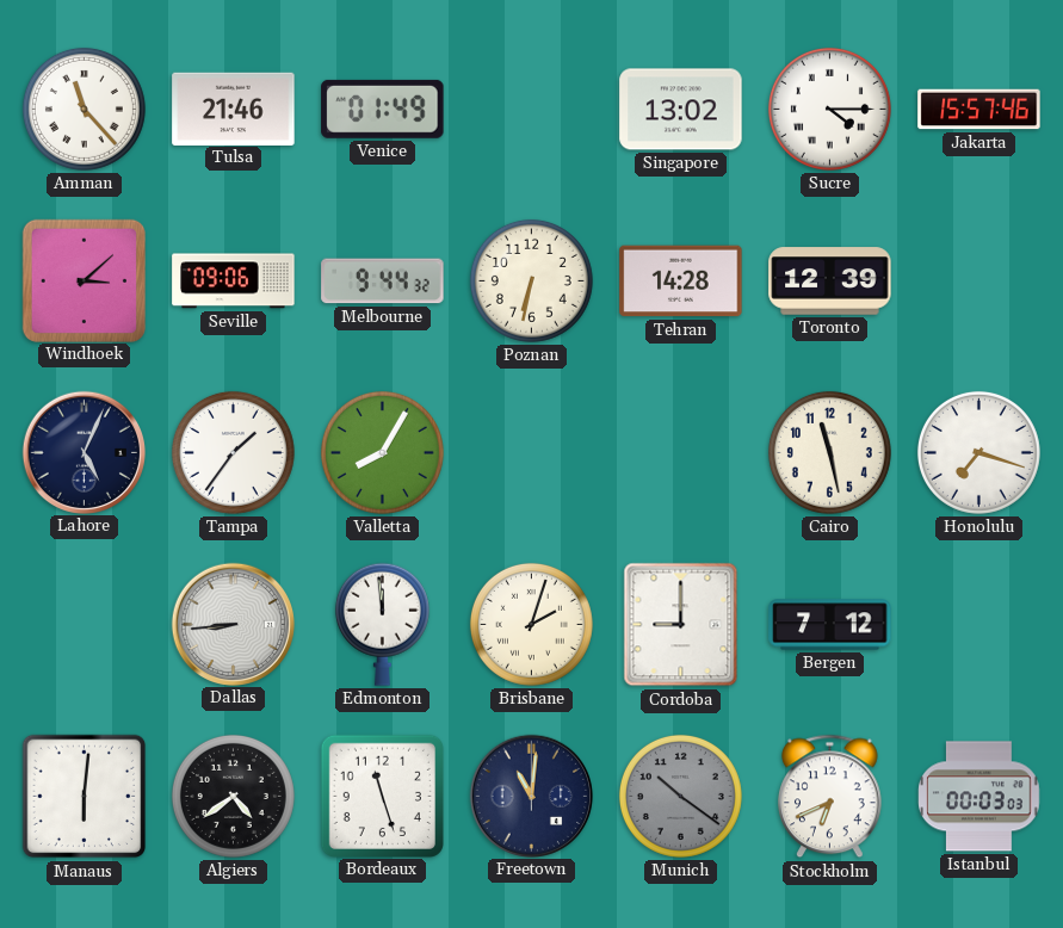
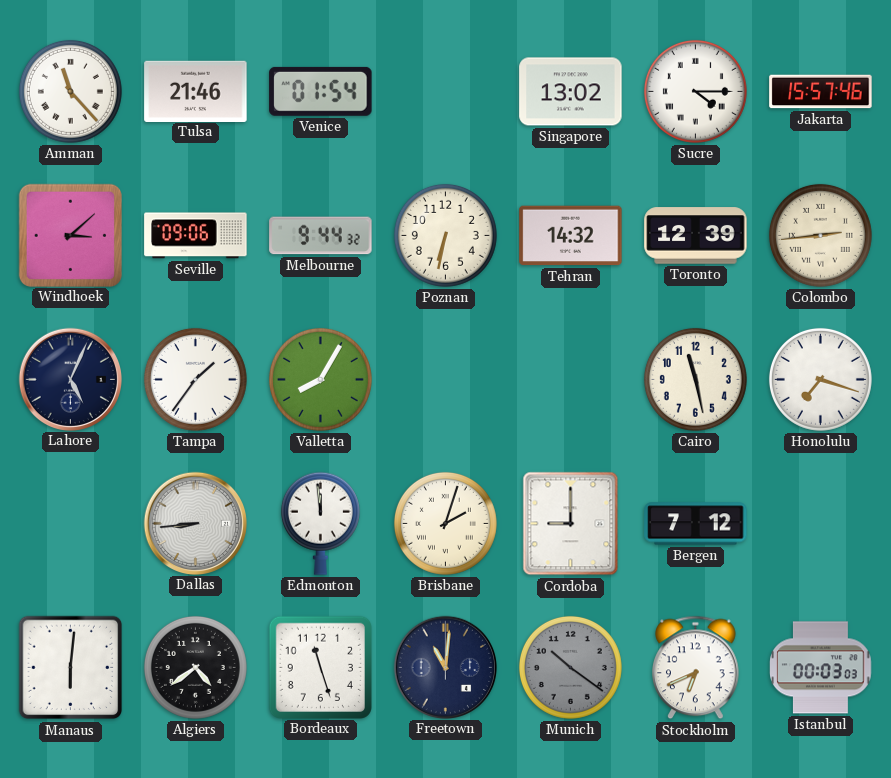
Venice: 01:49 -> 01:54
Tehran: 14:28 -> 14:32
Colombo: none -> 2:44
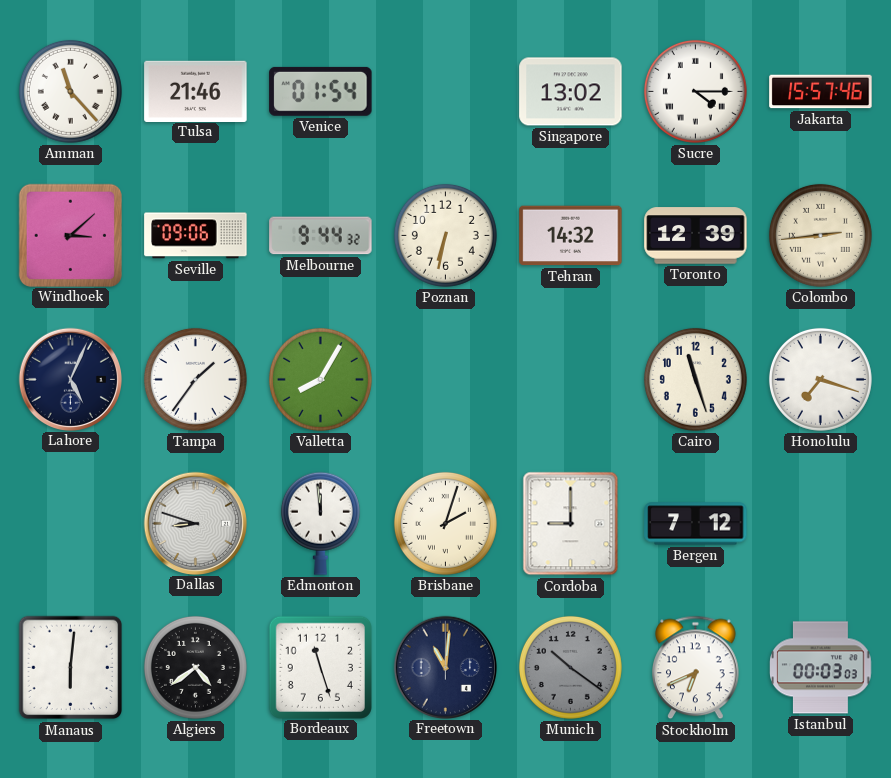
Cairo: 11:28 -> 11:27
Dallas: 8:44 -> 8:48
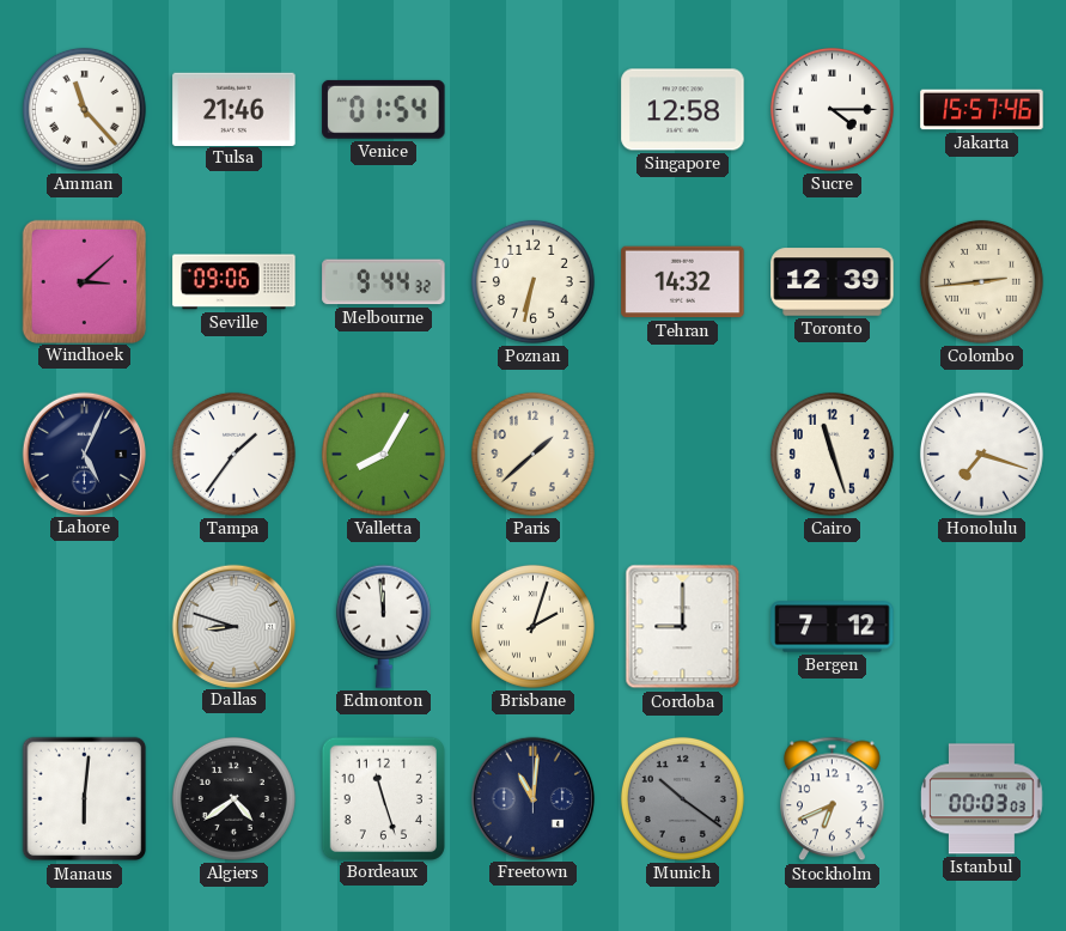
Singapore: 13:02 -> 12:58
Paris: none -> 1:38
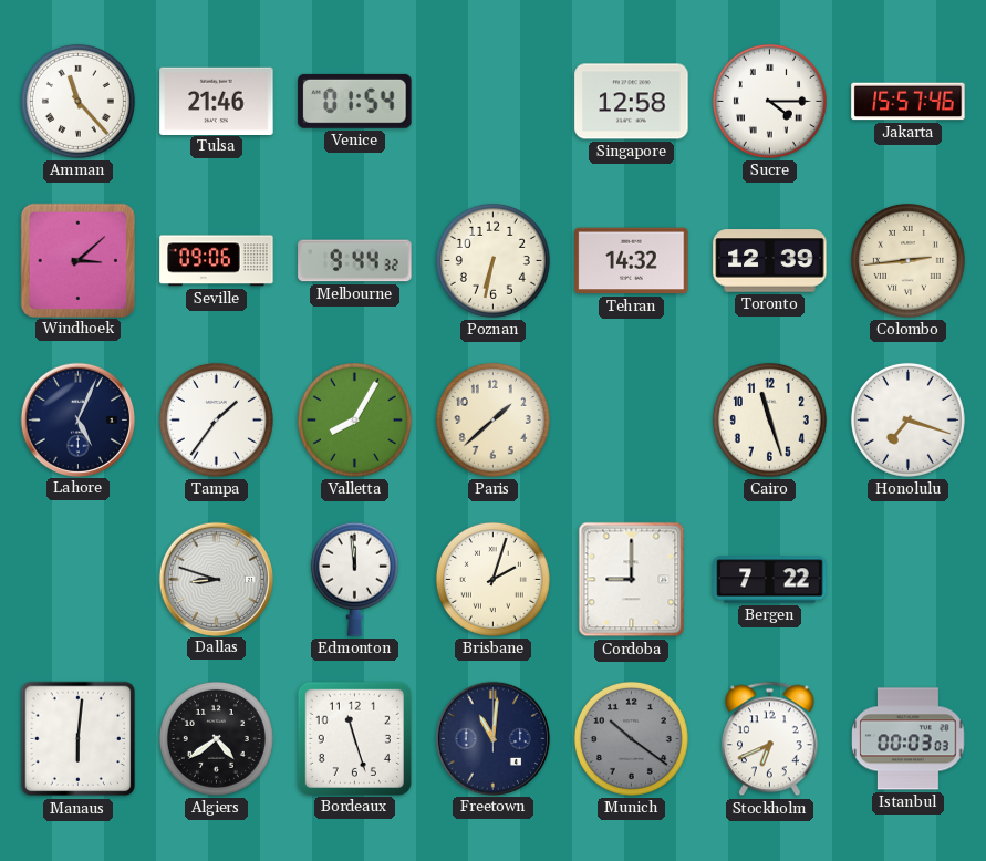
Bergen: 7:12 -> 7:22
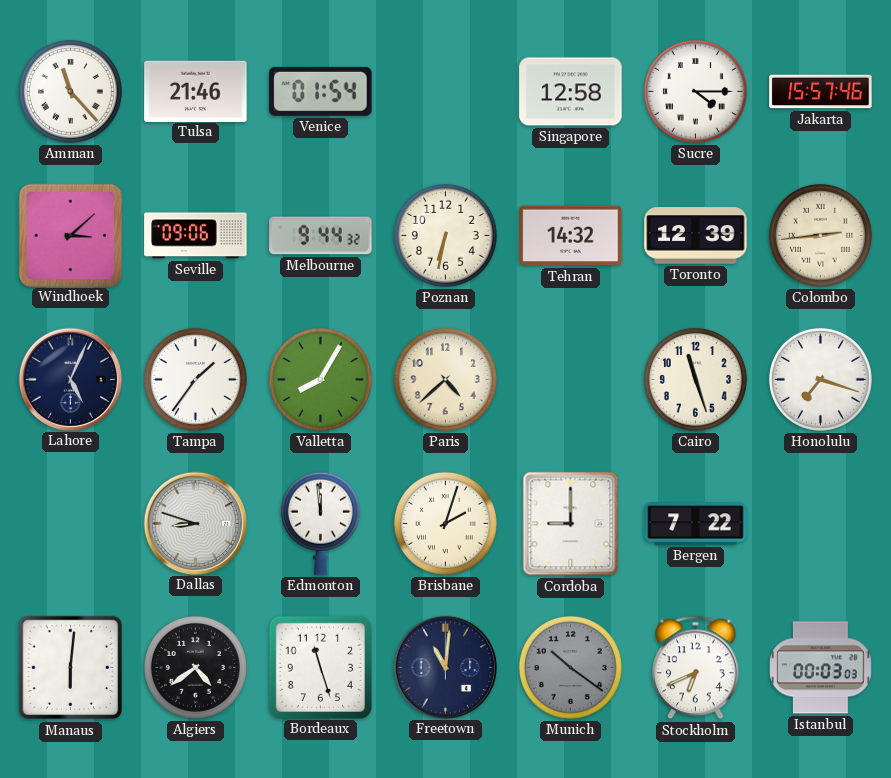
Paris: 1:38 -> 4:38
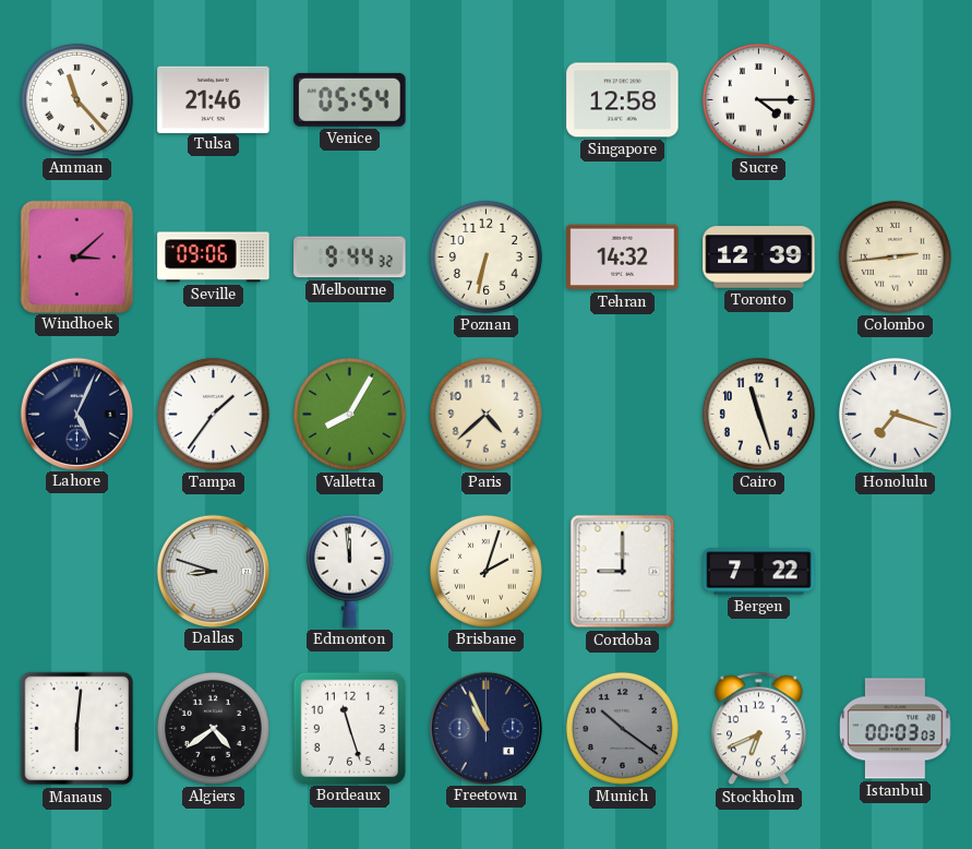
Venice: 01:54 -> 05:54
Jakarta: 15:57 -> none
Freetown: 11:01 -> 10:56
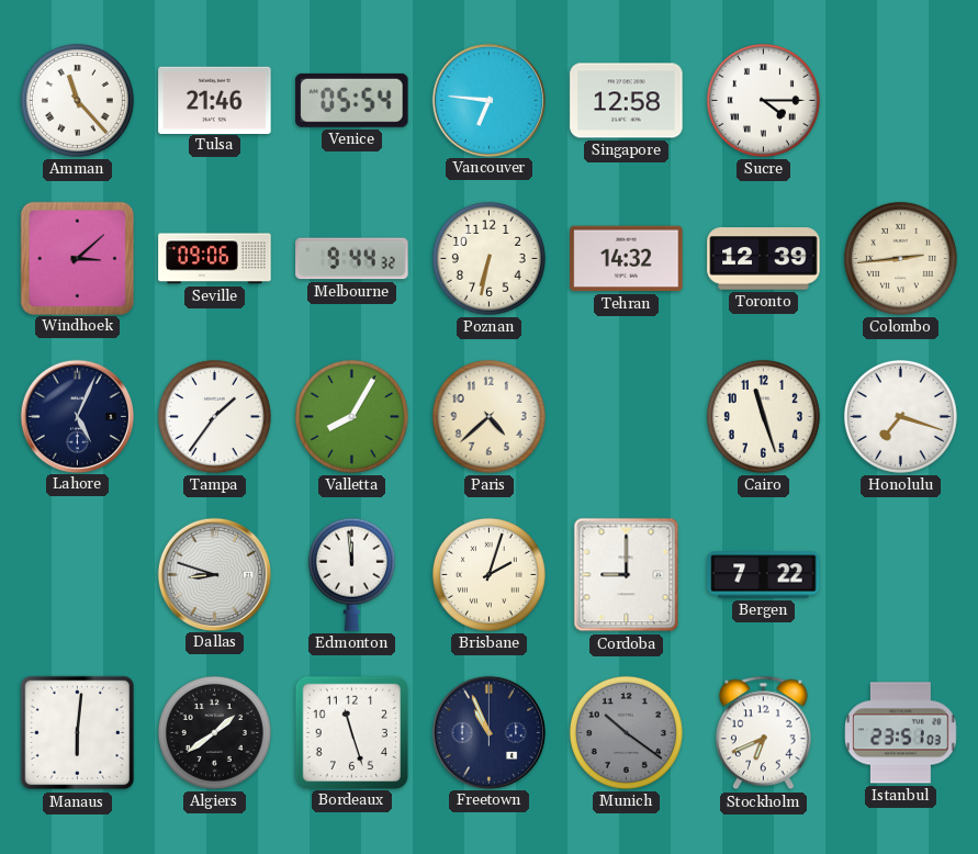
Vancouver: none -> 6:46
Algiers: 4:39 -> 1:39
Istanbul: 00:03 -> 23:51
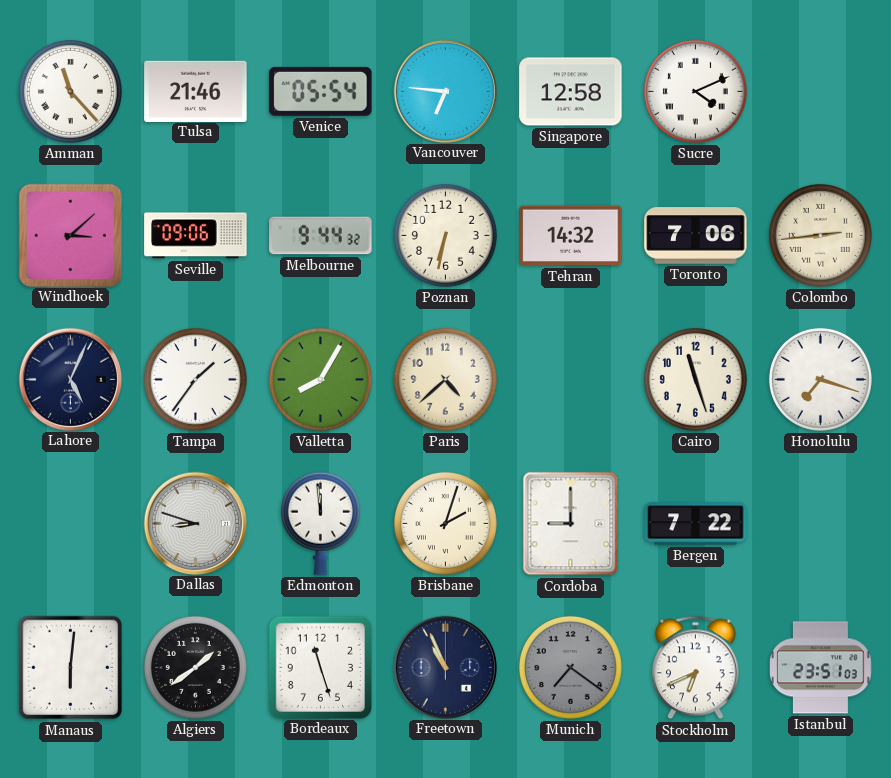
Sucre: 4:15 -> 4:11
Toronto: 12:39 -> 7:06
Munich: 10:21 -> 7:21
